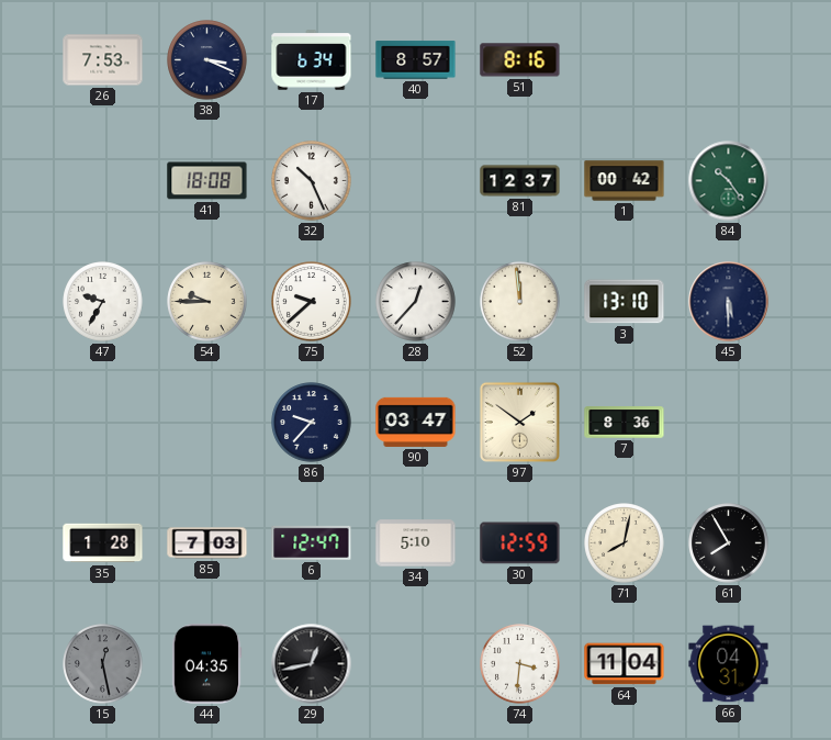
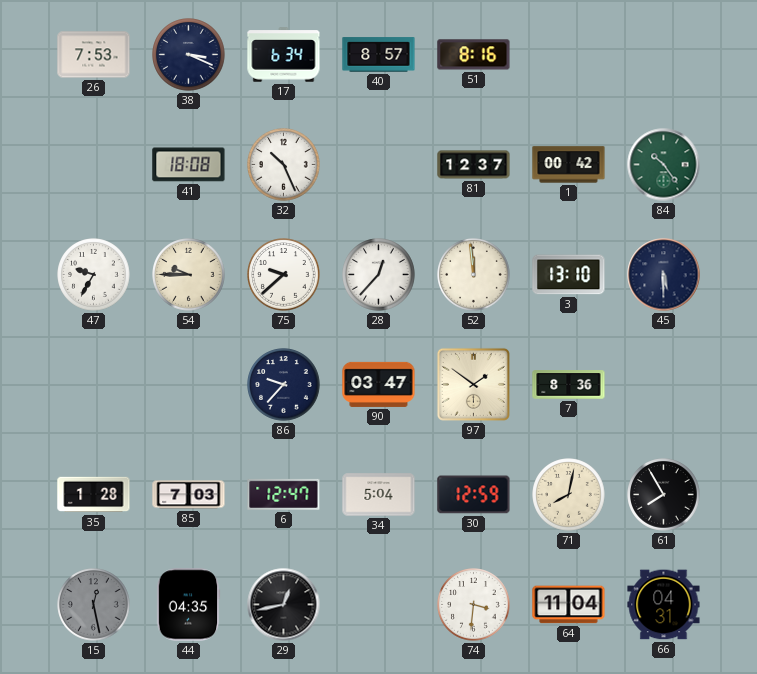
34: 5:10 -> 5:04
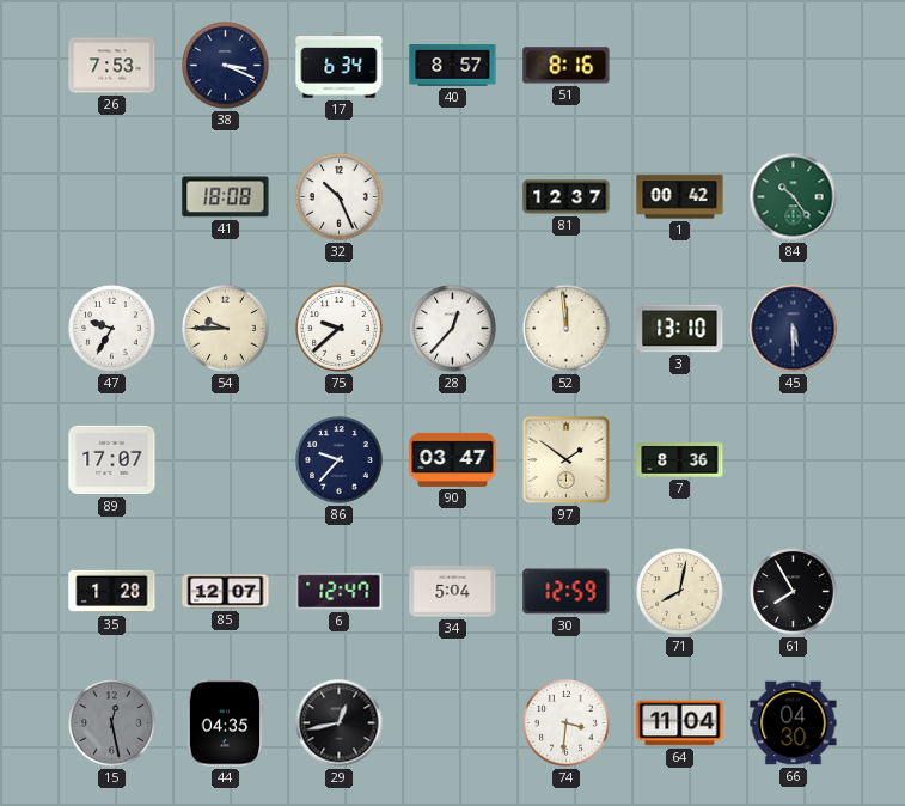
89: none -> 17:07
85: 7:03 -> 12:07
66: 04:31 -> 04:30
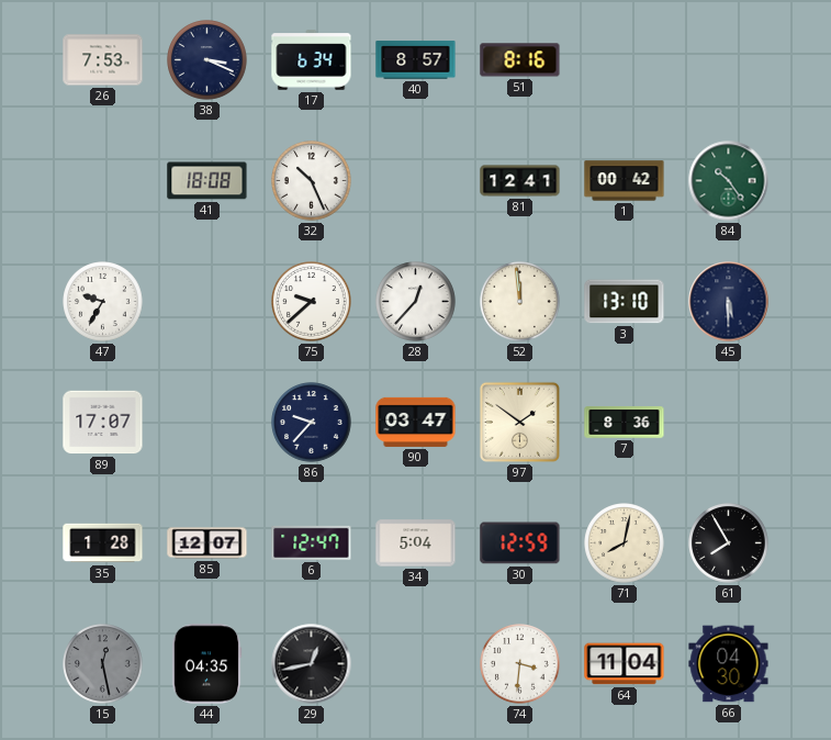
81: 12:37 -> 12:41
54: 9:45 -> none
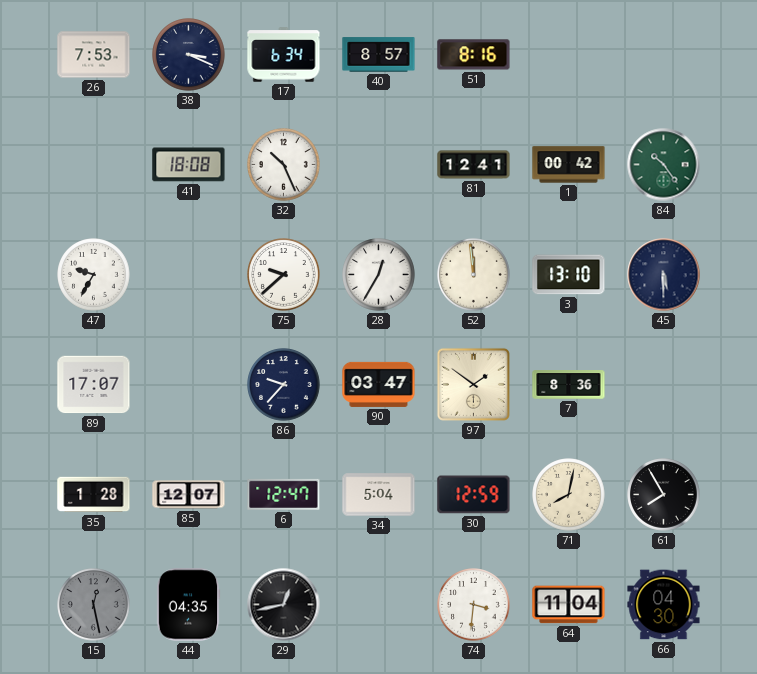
28: 12:37 -> 12:35
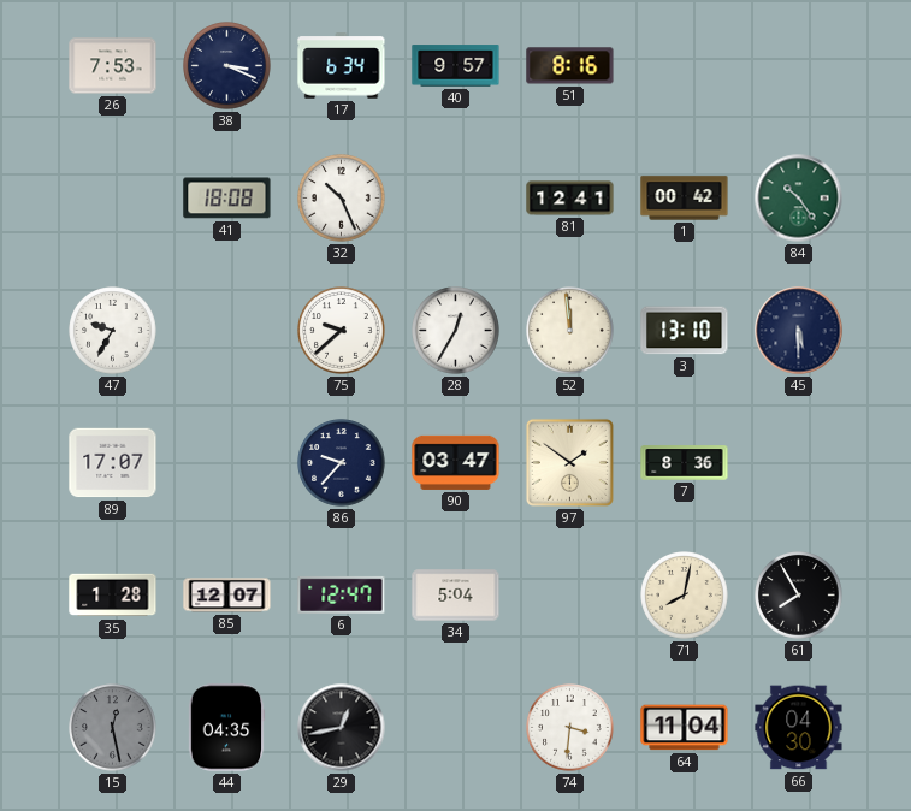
40: 8:57 -> 9:57
30: 12:59 -> none
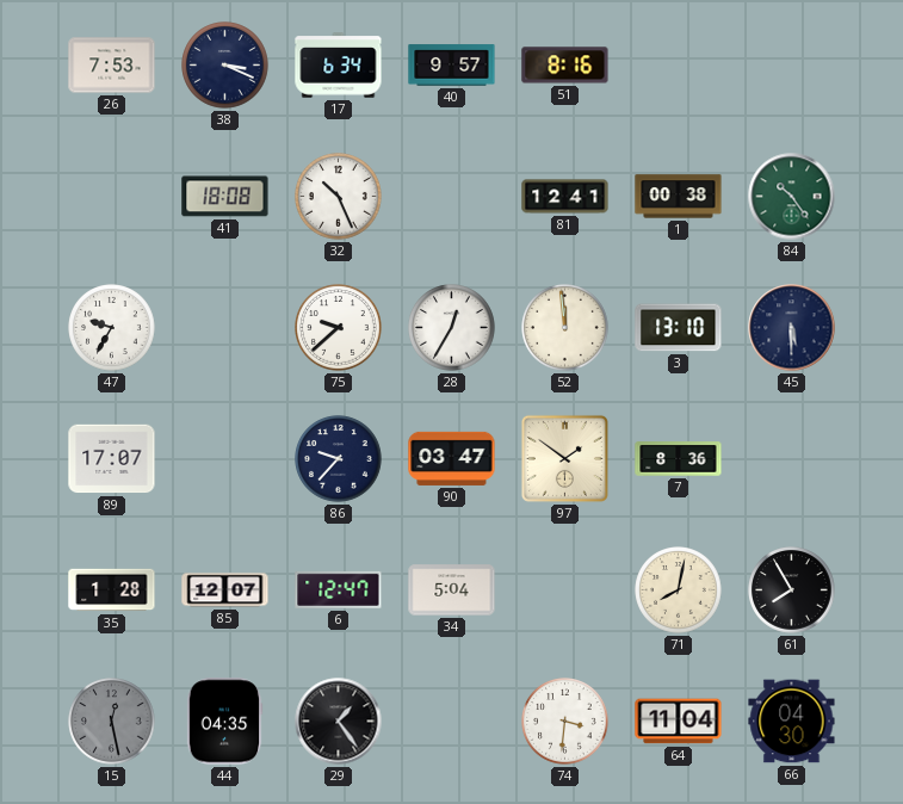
1: 00:42 -> 00:38
29: 12:43 -> 1:24
